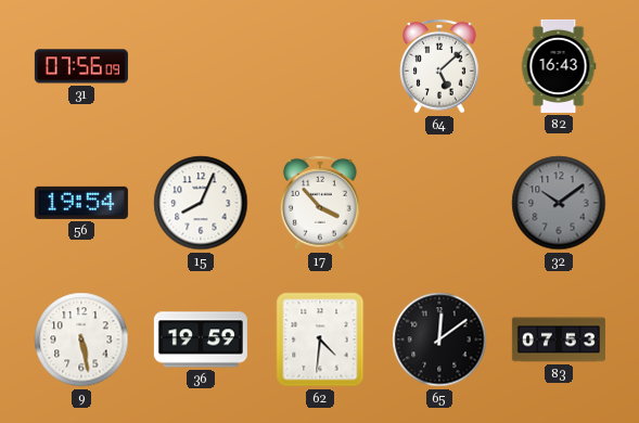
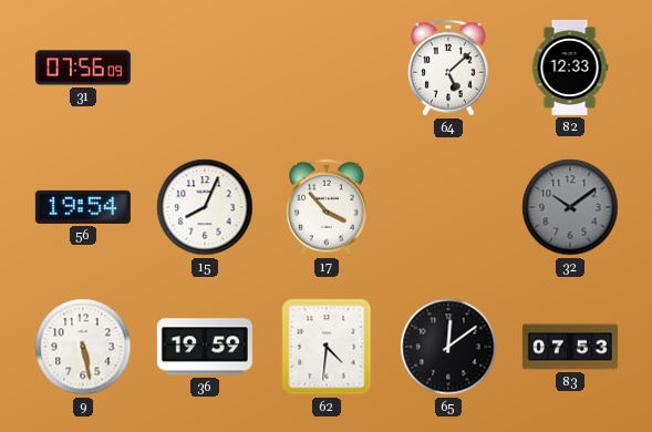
82: 16:43 -> 12:33
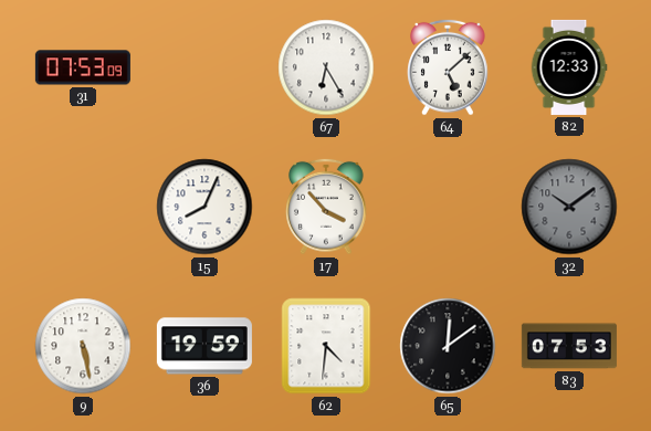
31: 07:56 -> 07:53
67: none -> 6:25
56: 19:54 -> none
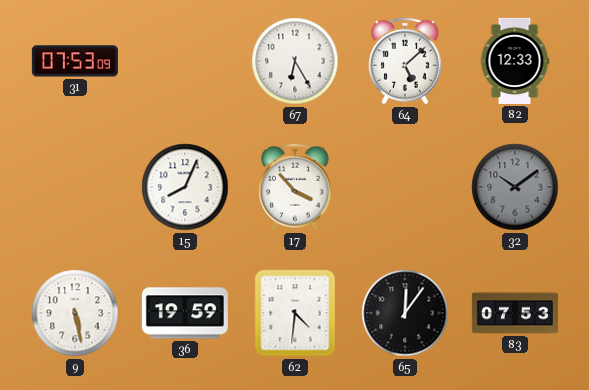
65: 12:09 -> 12:06
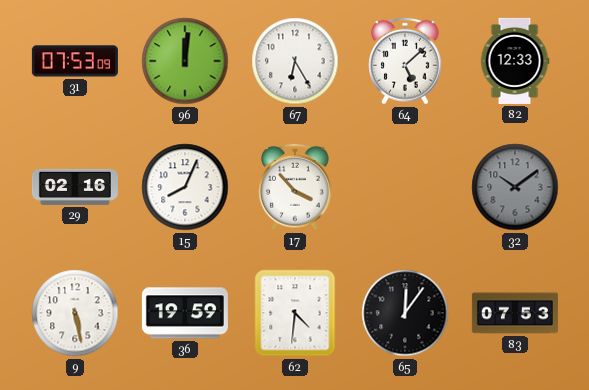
96: none -> 12:01
29: none -> 02:16
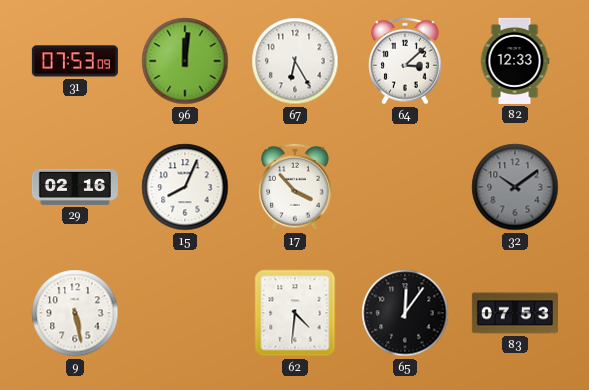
64: 5:08 -> 3:08
36: 19:59 -> none
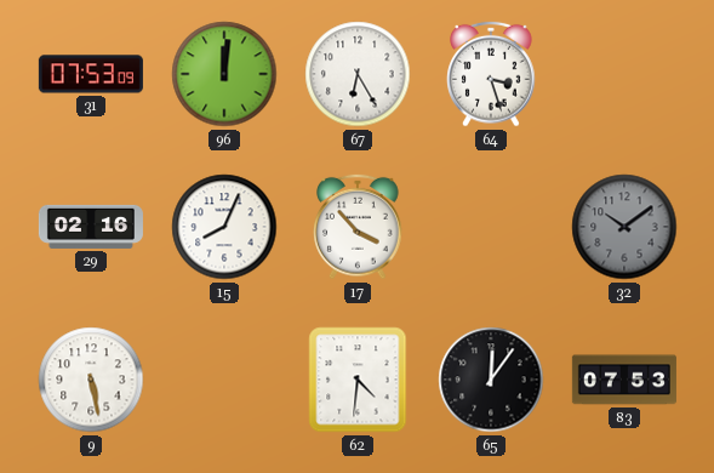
64: 3:08 -> 3:27
82: 12:33 -> none
